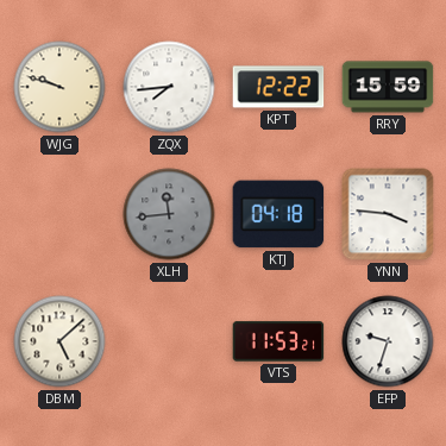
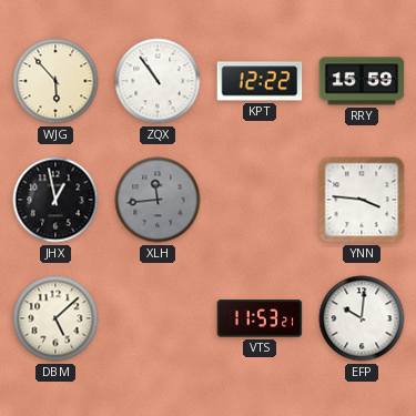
WJG: 9:48 -> 5:53
ZQX: 7:44 -> 10:54
JHX: none -> 12:58
KTJ: 04:18 -> none
EFP: 9:33 -> 10:01
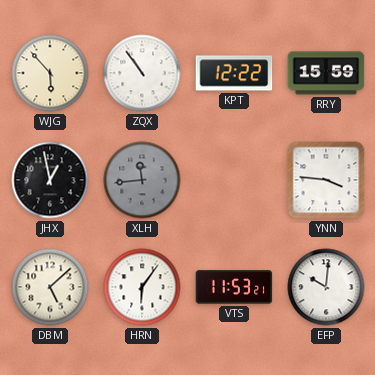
HRN: none -> 6:06
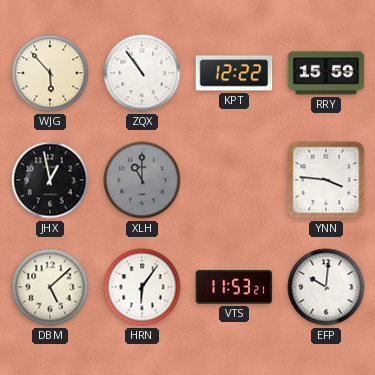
XLH: 11:44 -> 11:00
